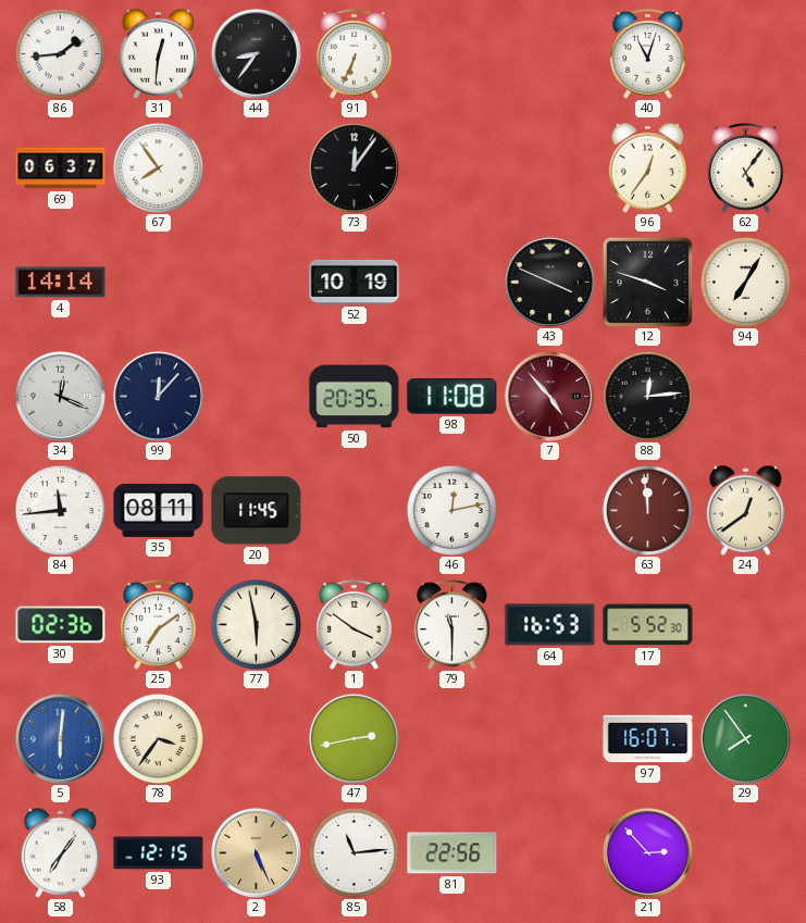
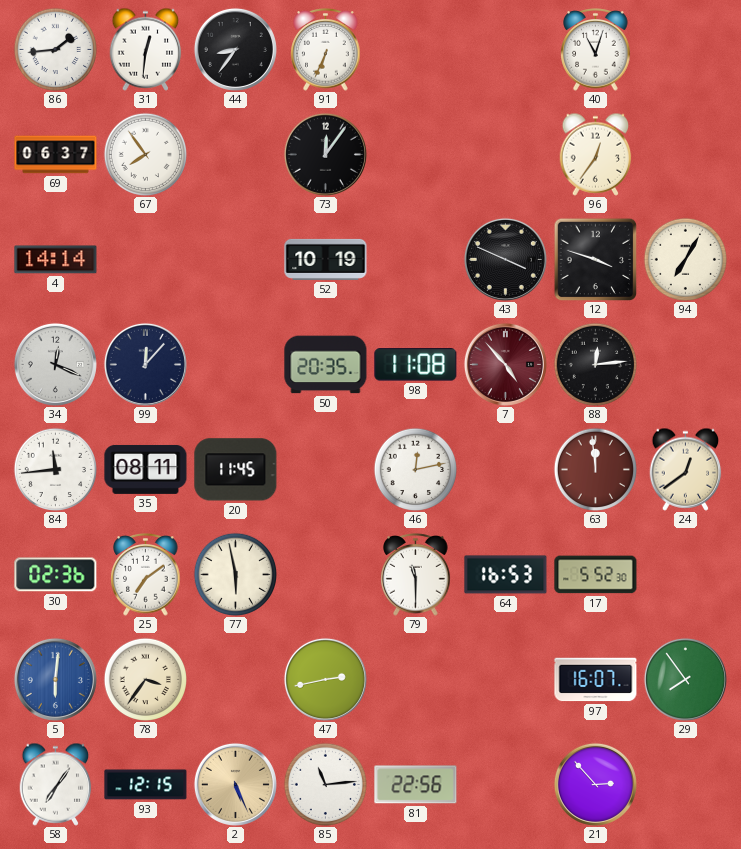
62: 5:06 -> none
1: 3:51 -> none
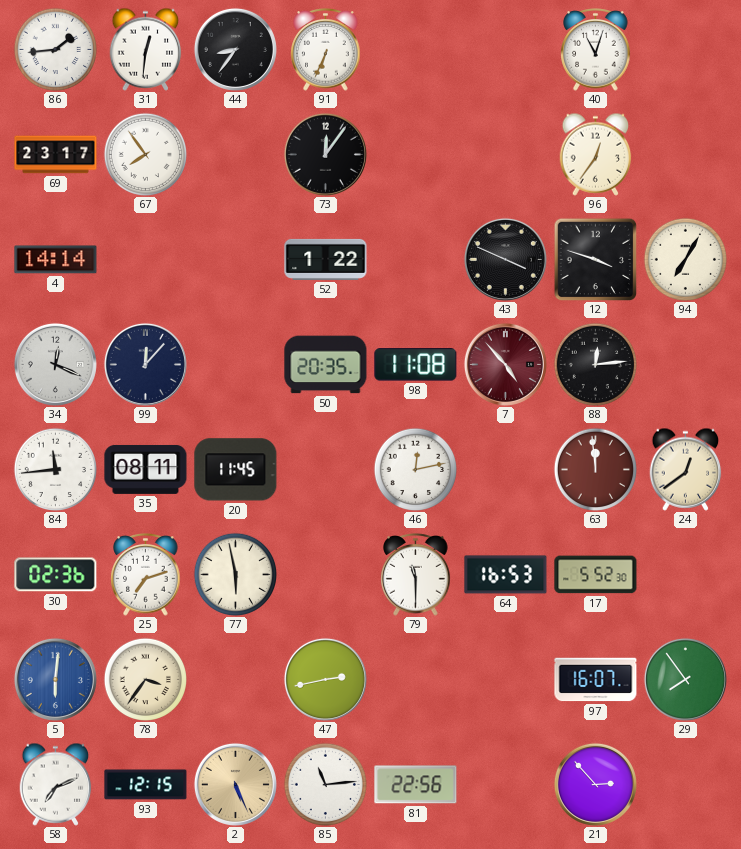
69: 06:37 -> 23:17
52: 10:19 -> 1:22
25: 7:09 -> 7:12
58: 7:06 -> 7:11
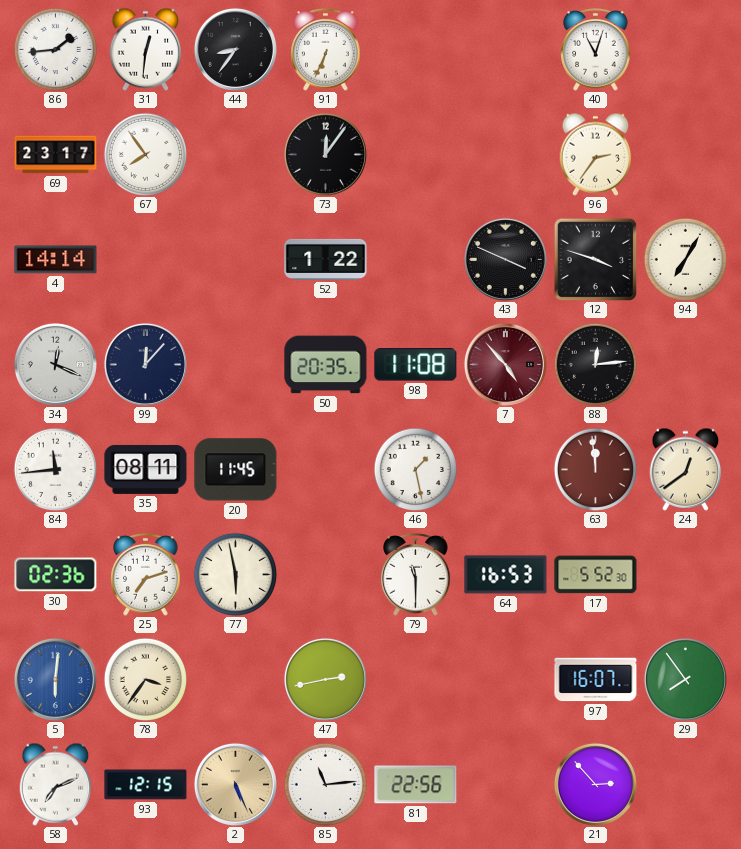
96: 12:36 -> 2:36
46: 12:13 -> 1:28
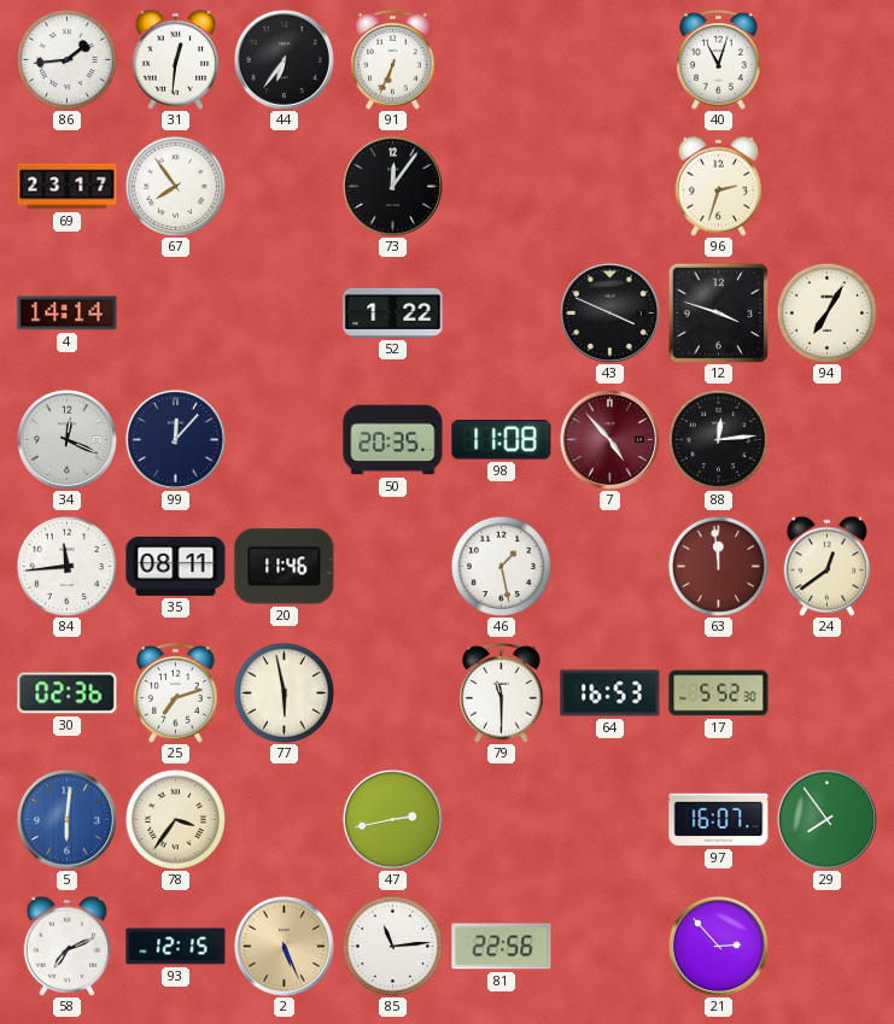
44: 8:36 -> 6:36
96: 2:36 -> 2:33
20: 11:45 -> 11:46
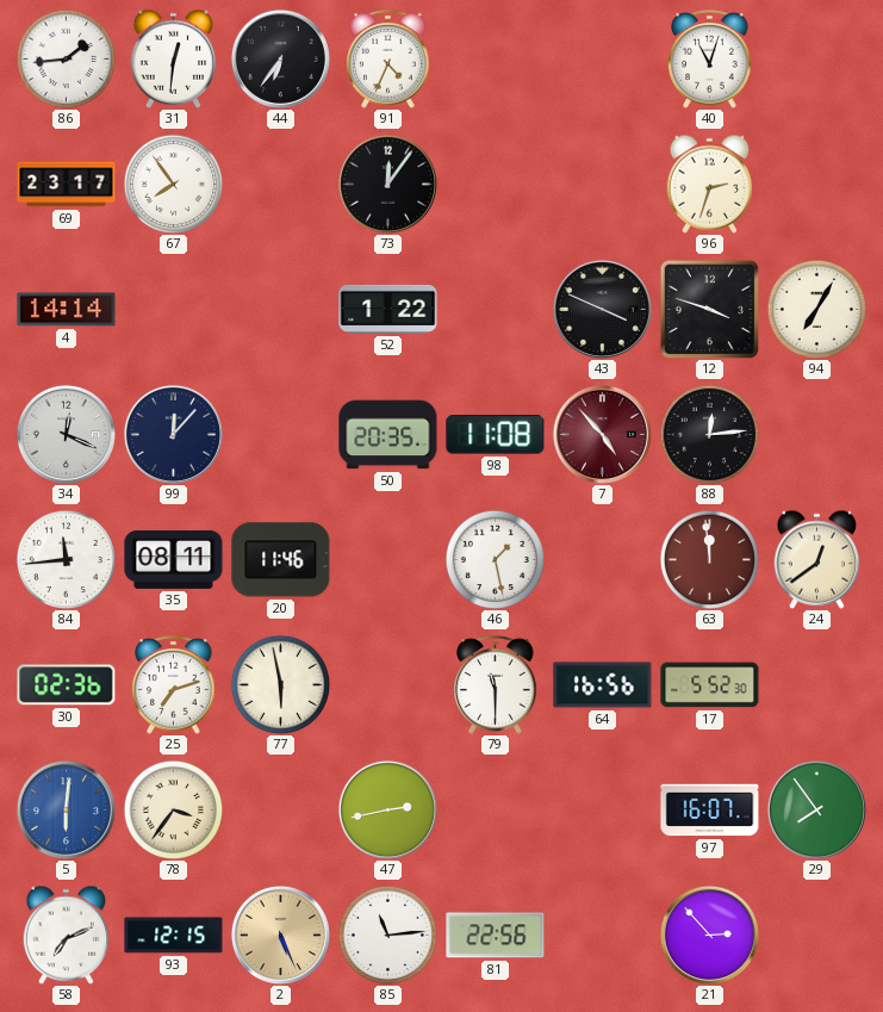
91: 6:34 -> 4:34
64: 16:53 -> 16:56
